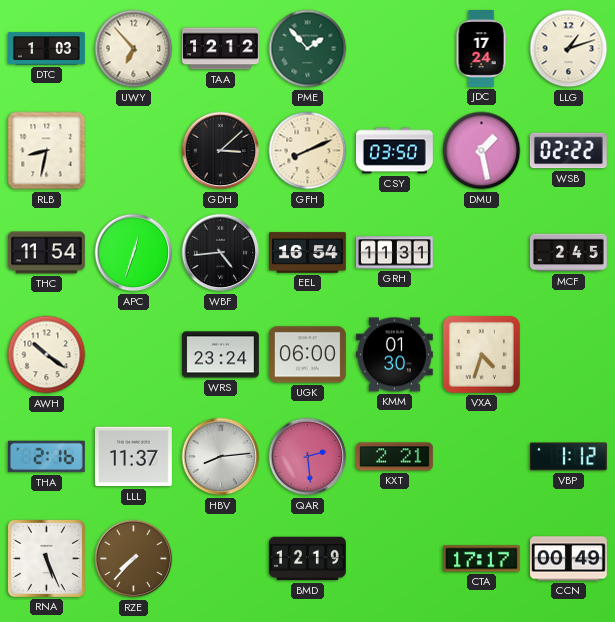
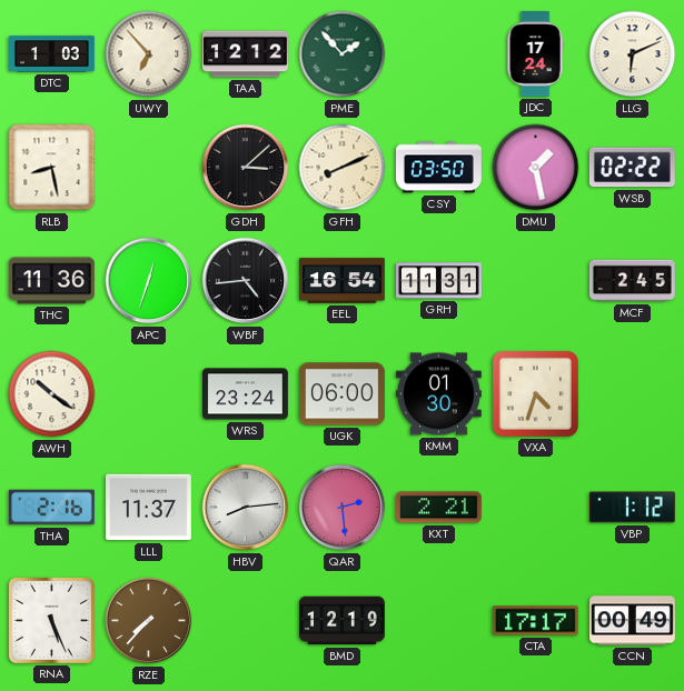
LLG: 1:12 -> 6:11
RLB: 8:32 -> 8:28
THC: 11:54 -> 11:36
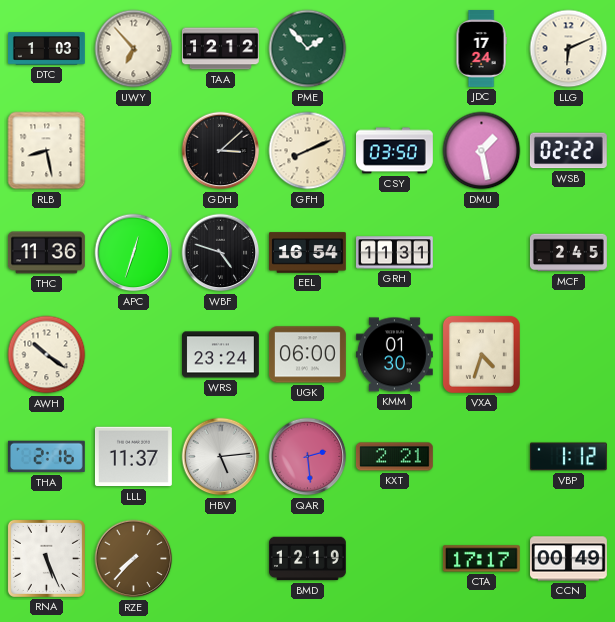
WBF: 4:44 -> 4:48
HBV: 8:14 -> 5:14
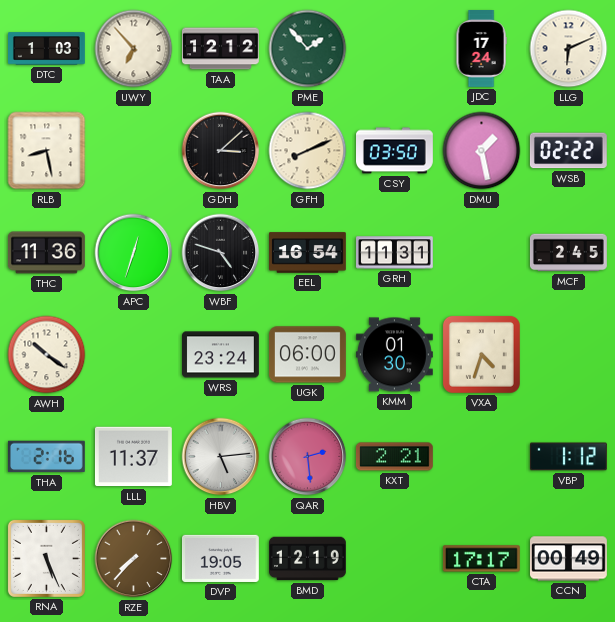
DVP: none -> 19:05
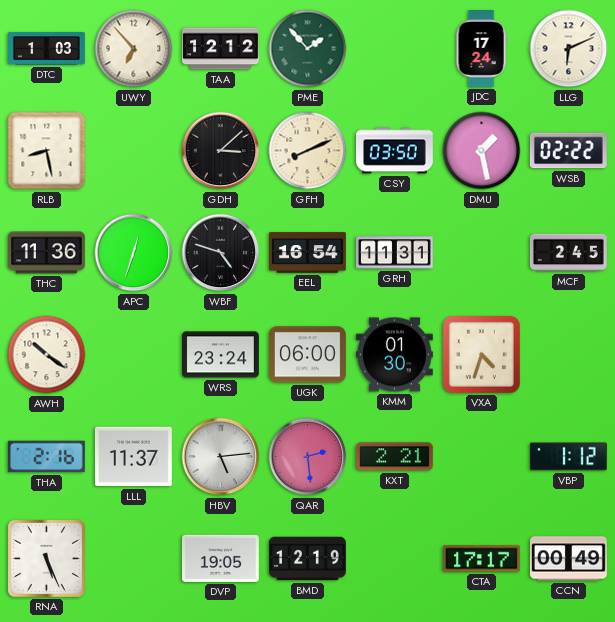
RZE: 7:37 -> none
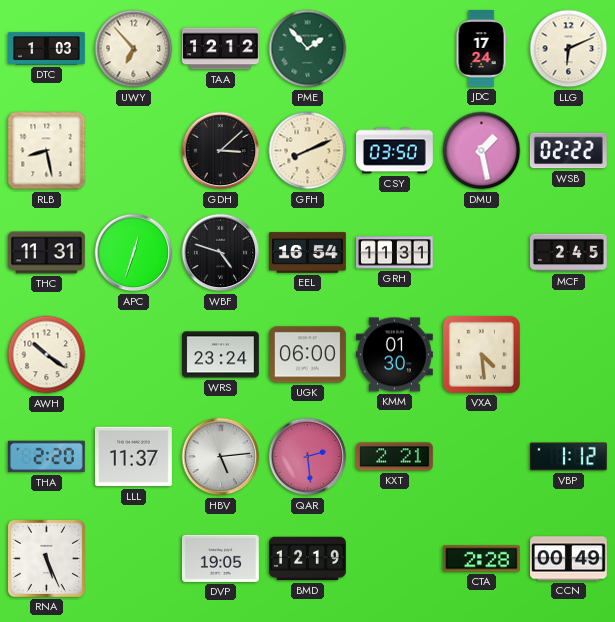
THC: 11:36 -> 11:31
VXA: 4:33 -> 4:29
THA: 2:16 -> 2:20
CTA: 17:17 -> 2:28
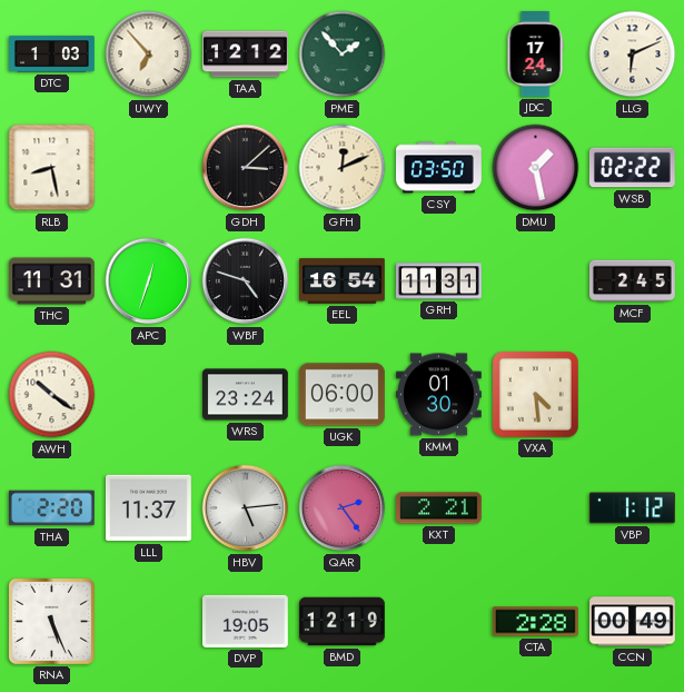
GFH: 8:11 -> 12:11
QAR: 2:29 -> 2:24
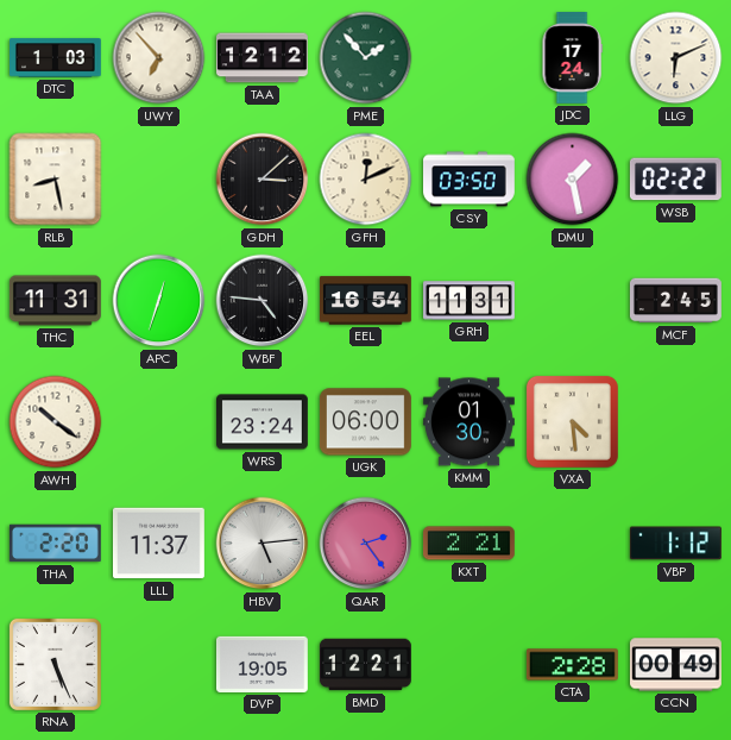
WBF: 4:48 -> 4:46
BMD: 12:19 -> 12:21
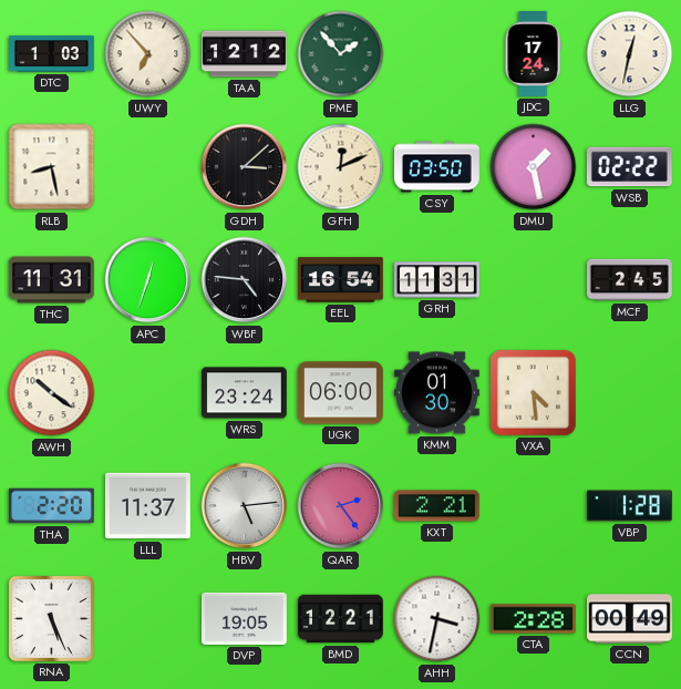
LLG: 6:11 -> 12:32
VBP: 1:12 -> 1:28
AHH: none -> 3:32
